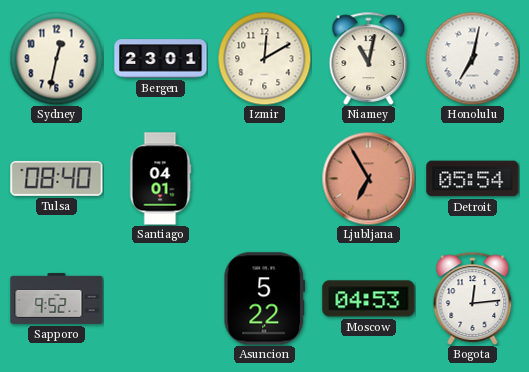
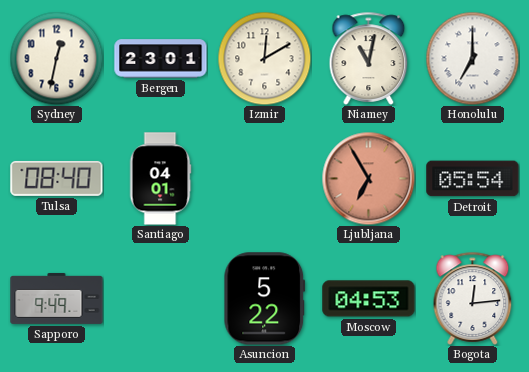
Honolulu: 7:02 -> 7:00
Sapporo: 9:52 -> 9:49
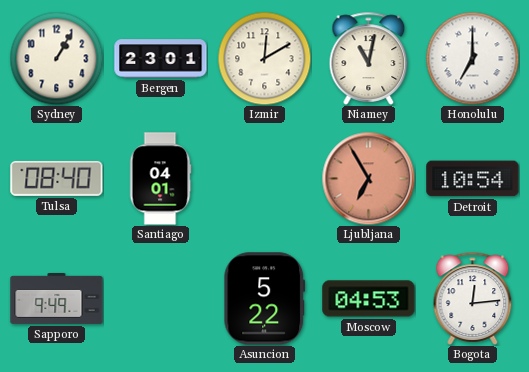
Sydney: 12:32 -> 1:05
Detroit: 05:54 -> 10:54
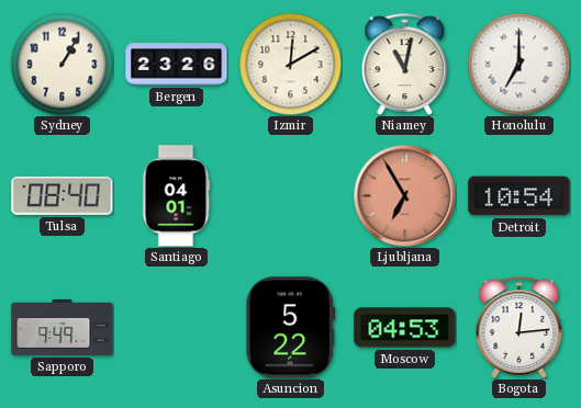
Bergen: 23:01 -> 23:26
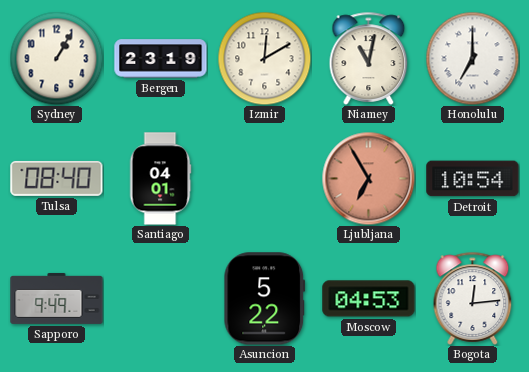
Bergen: 23:26 -> 23:19
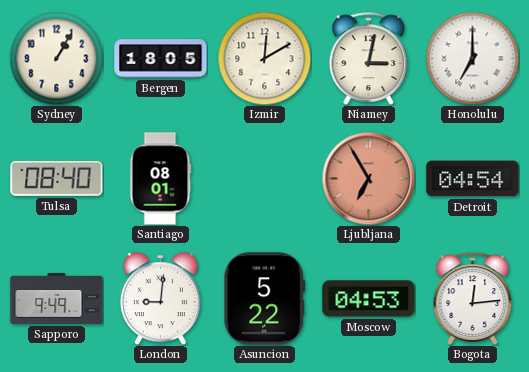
Bergen: 23:19 -> 18:05
Niamey: 11:02 -> 3:02
Santiago: 04:01 -> 08:01
Detroit: 10:54 -> 04:54
London: none -> 9:01
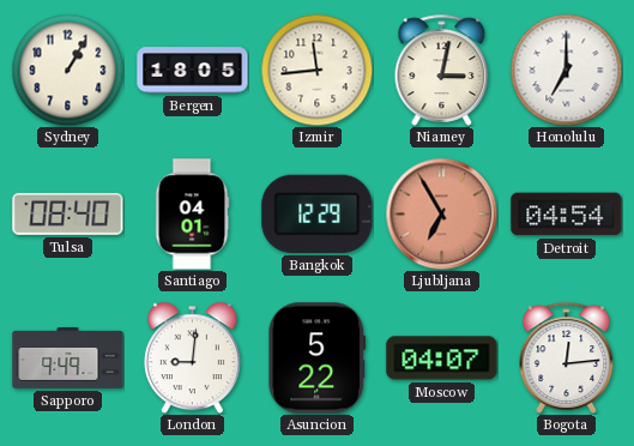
Izmir: 12:10 -> 11:44
Santiago: 08:01 -> 04:01
Bangkok: none -> 12:29
Moscow: 04:53 -> 04:07
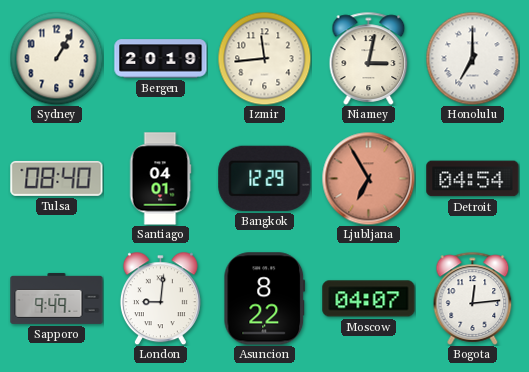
Bergen: 18:05 -> 20:19
Asuncion: 5:22 -> 8:22
